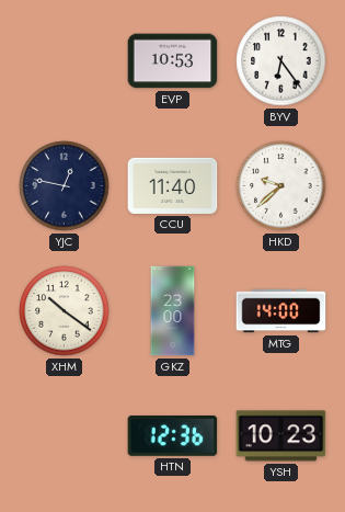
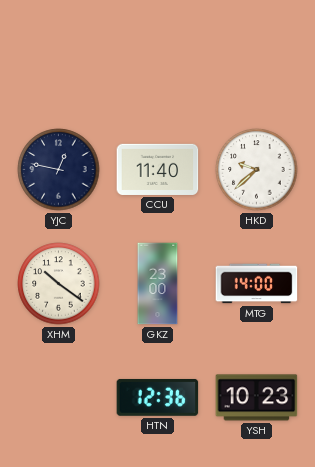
EVP: 10:53 -> none
BYV: 6:24 -> none
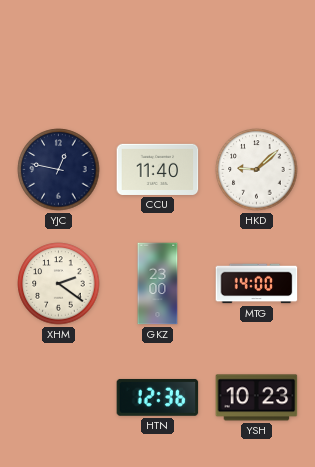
HKD: 9:38 -> 9:08
XHM: 10:21 -> 2:21
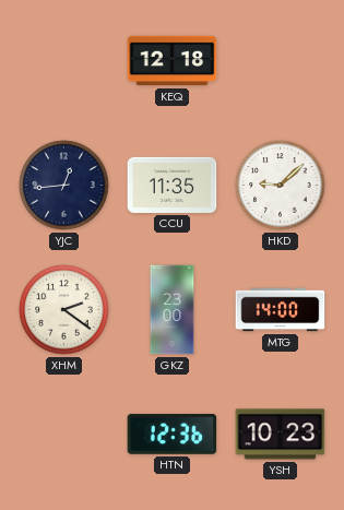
KEQ: none -> 12:18
YJC: 12:47 -> 12:44
CCU: 11:40 -> 11:35
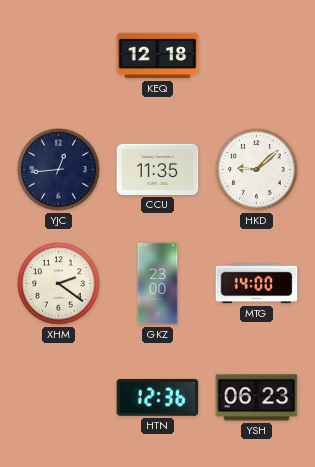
YSH: 10:23 -> 06:23
